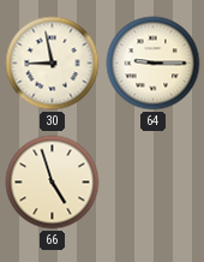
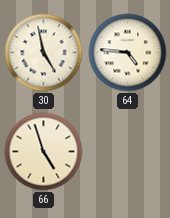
30: 8:58 -> 4:58
64: 9:15 -> 4:46
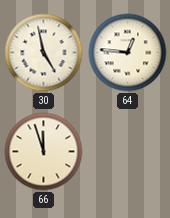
64: 4:46 -> 12:46
66: 4:57 -> 11:57
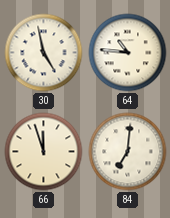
64: 12:46 -> 10:46
84: none -> 7:01
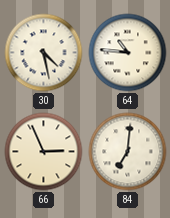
30: 4:58 -> 4:28
66: 11:57 -> 2:56
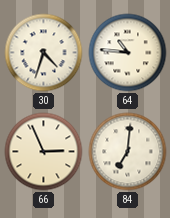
30: 4:28 -> 4:33
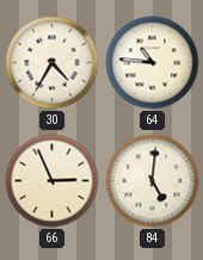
30: 4:33 -> 4:35
84: 7:01 -> 5:01
